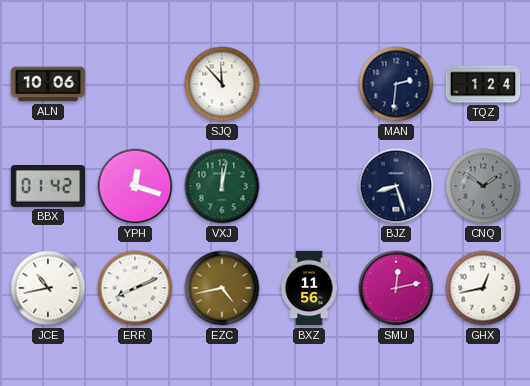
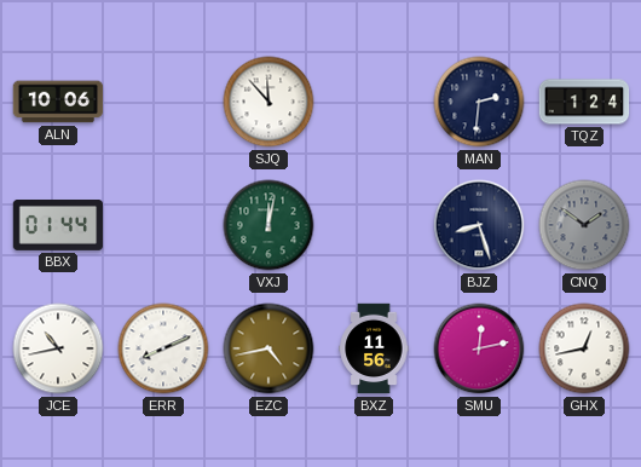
BBX: 01:42 -> 01:44
YPH: 12:18 -> none
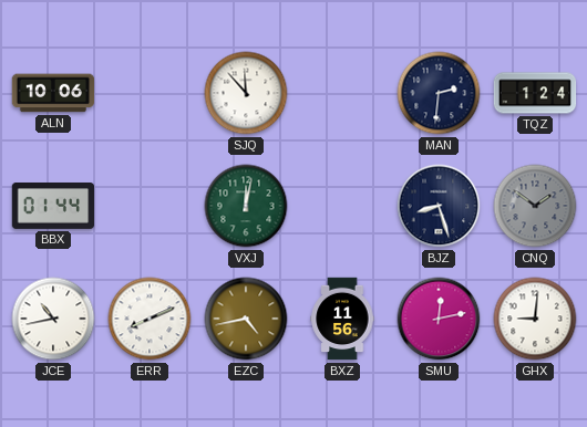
GHX: 12:43 -> 9:01
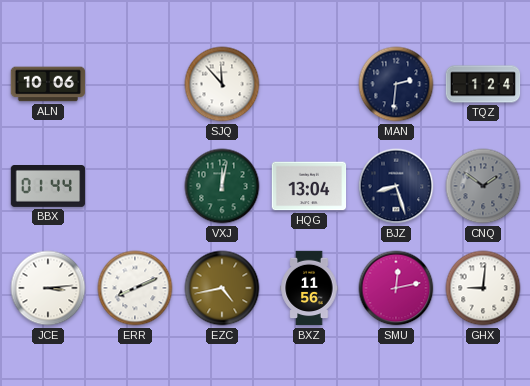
HQG: none -> 13:04
JCE: 10:43 -> 3:14
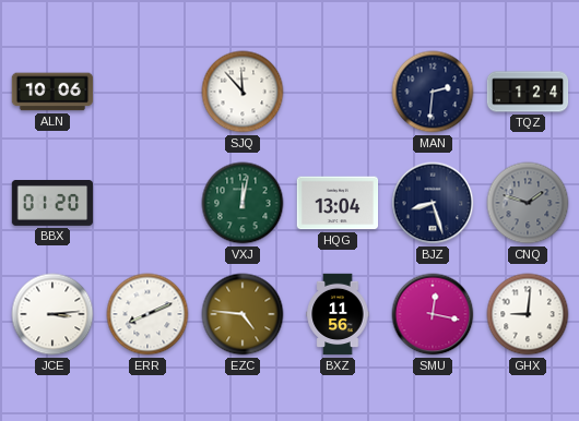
BBX: 01:44 -> 01:20
CNQ: 1:51 -> 1:48
EZC: 4:43 -> 4:46
SMU: 12:13 -> 12:17
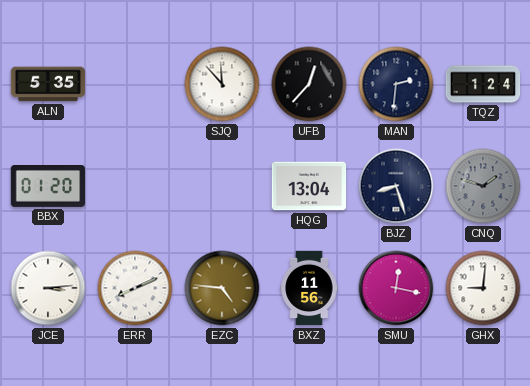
ALN: 10:06 -> 5:35
UFB: none -> 12:37
VXJ: 12:02 -> none
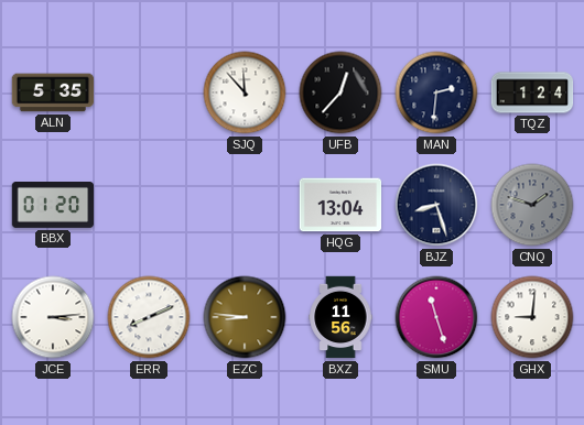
EZC: 4:46 -> 8:46
SMU: 12:17 -> 11:27
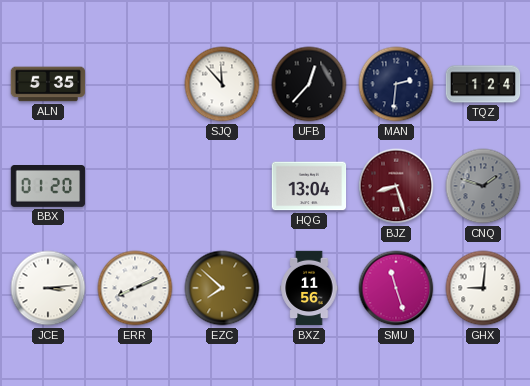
BJZ dial: navy -> burgundy
EZC: 8:46 -> 7:52
